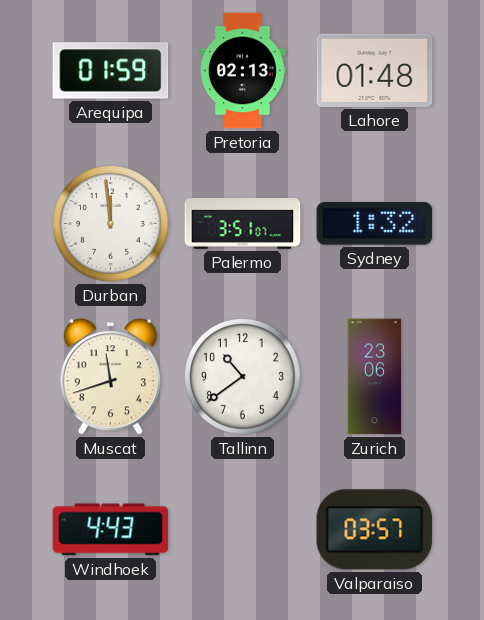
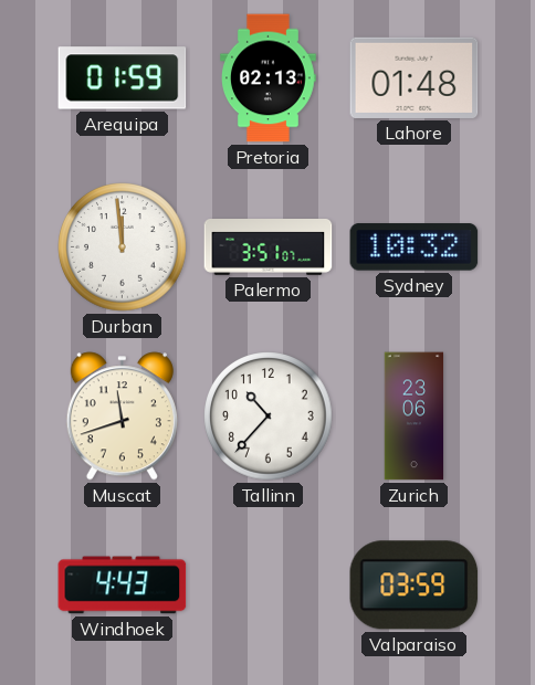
Sydney: 1:32 -> 10:32
Tallinn: 10:39 -> 10:37
Valparaiso: 03:57 -> 03:59
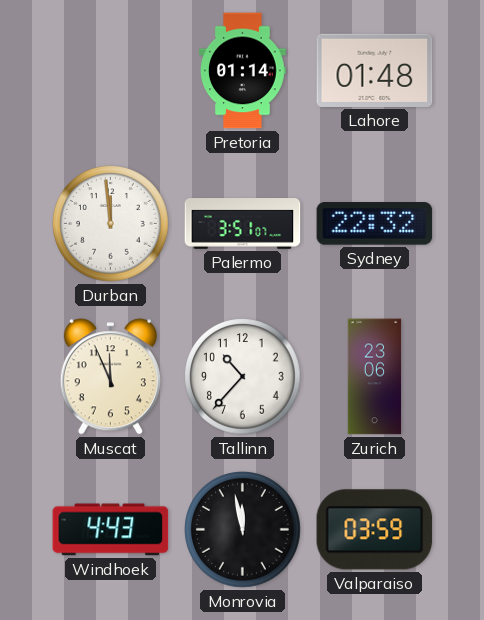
Arequipa: 01:59 -> none
Pretoria: 02:13 -> 01:14
Sydney: 10:32 -> 22:32
Muscat: 11:42 -> 11:56
Monrovia: none -> 11:58
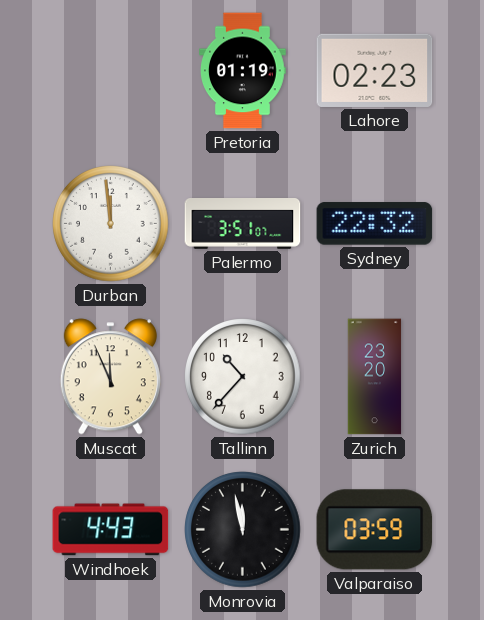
Pretoria: 01:14 -> 01:19
Lahore: 01:48 -> 02:23
Zurich: 23:06 -> 23:20
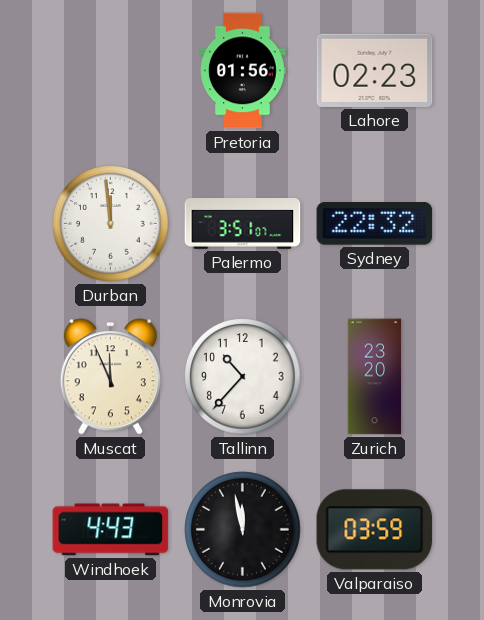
Pretoria: 01:19 -> 01:56
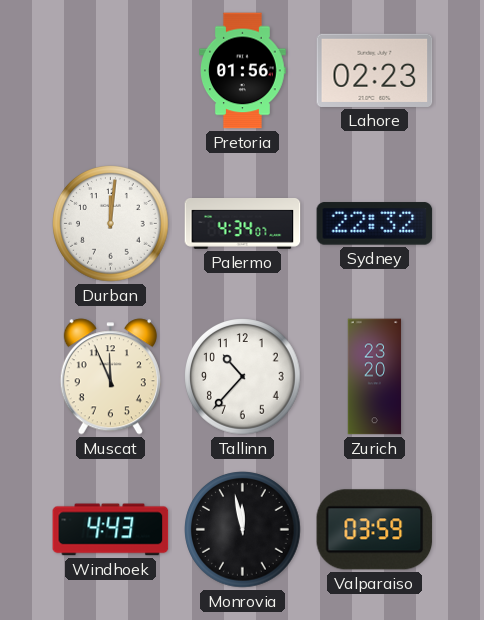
Durban: 11:59 -> 12:01
Palermo: 3:51 -> 4:34
